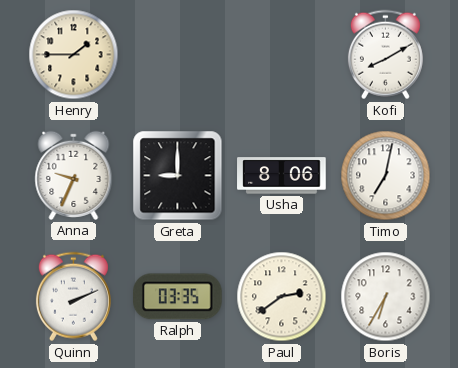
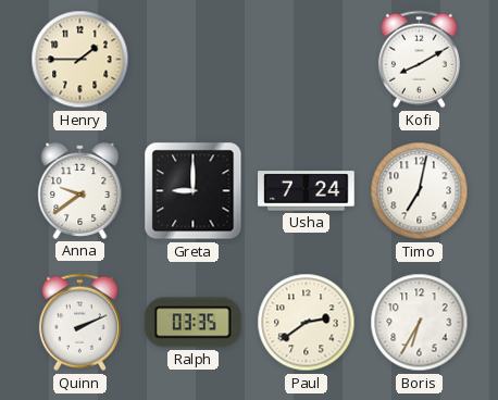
Anna: 9:34 -> 9:39
Usha: 8:06 -> 7:24
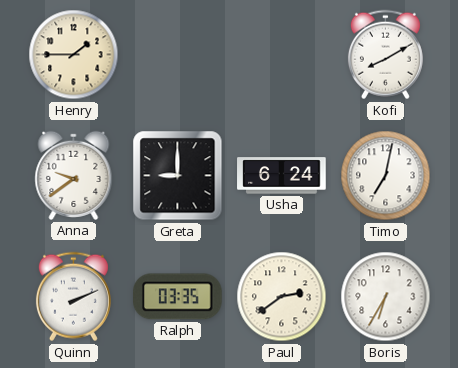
Usha: 7:24 -> 6:24
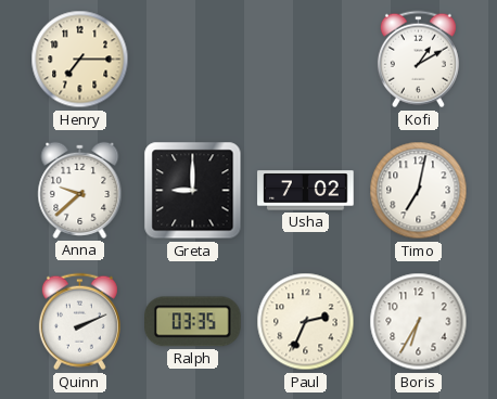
Henry: 1:45 -> 7:15
Kofi: 8:10 -> 1:10
Anna: 9:39 -> 9:38
Usha: 6:24 -> 7:02
Paul: 2:39 -> 2:34
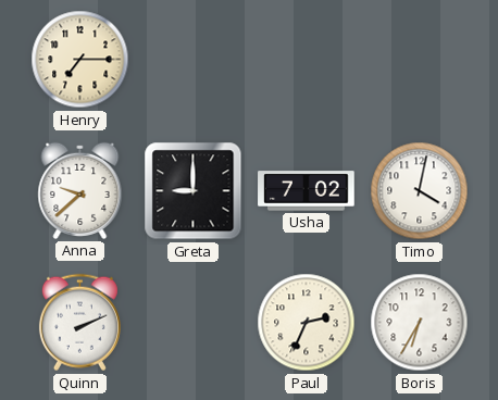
Kofi: 1:10 -> none
Timo: 7:02 -> 4:02
Ralph: 03:35 -> none
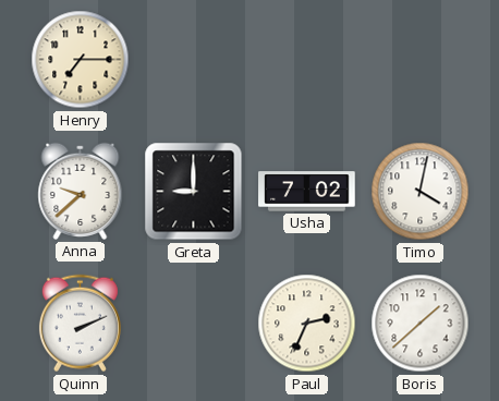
Boris: 6:35 -> 1:38
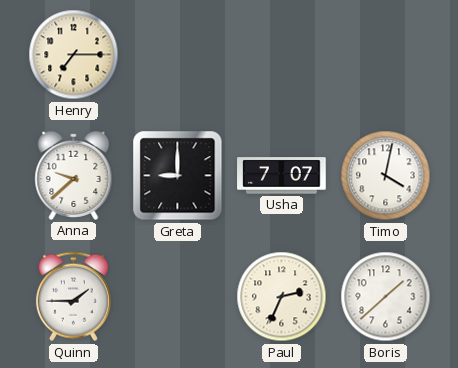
Usha: 7:02 -> 7:07
Quinn: 2:11 -> 1:45
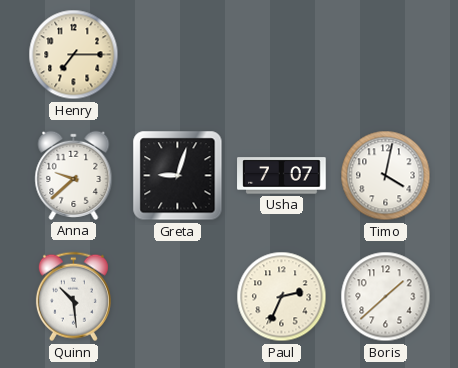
Greta: 9:00 -> 9:03
Quinn: 1:45 -> 10:29
